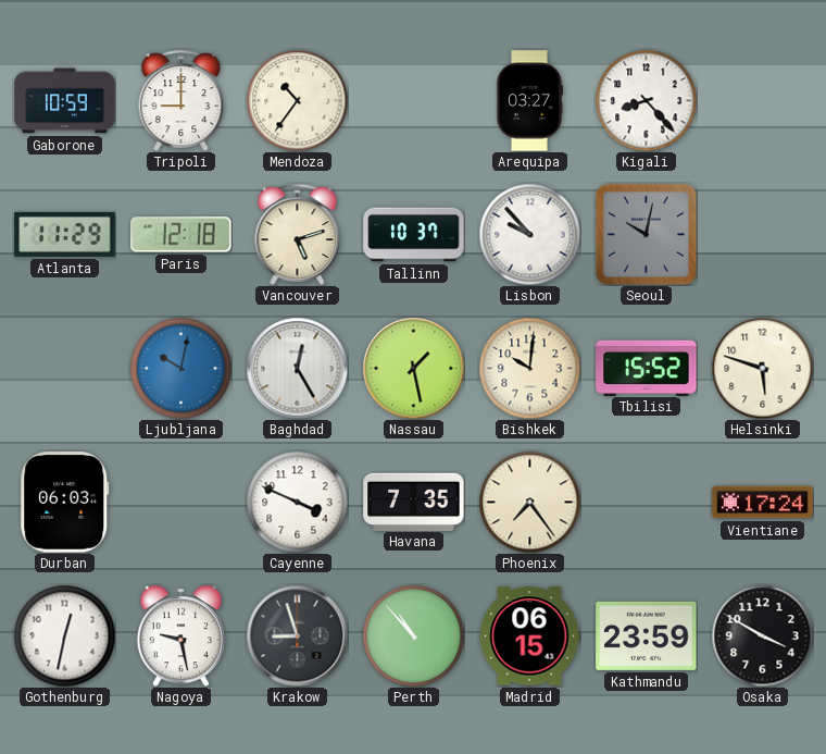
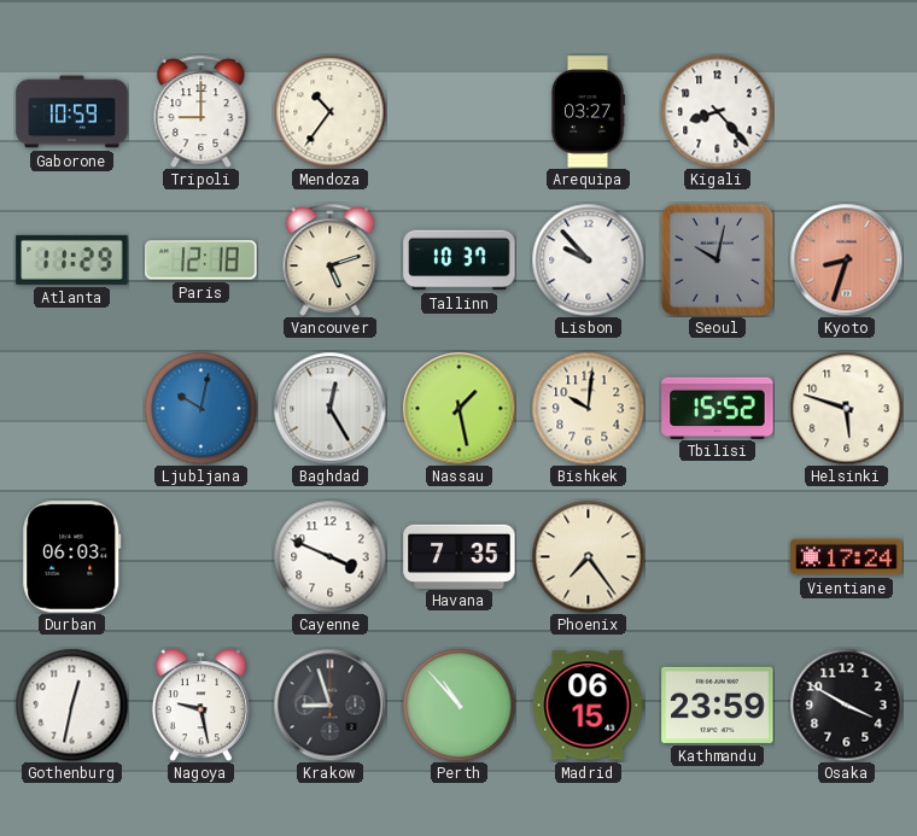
Kyoto: none -> 8:33
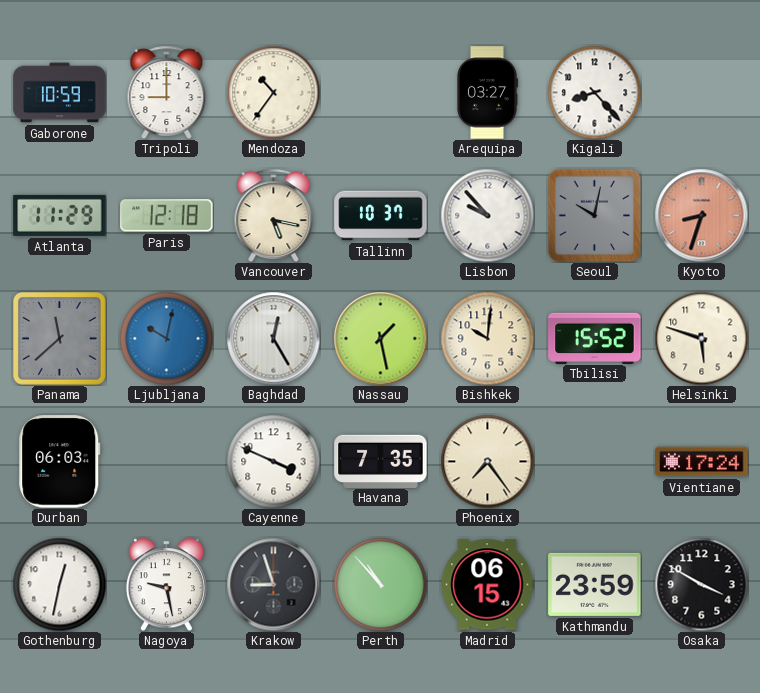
Vancouver: 5:12 -> 5:17
Panama: none -> 11:38
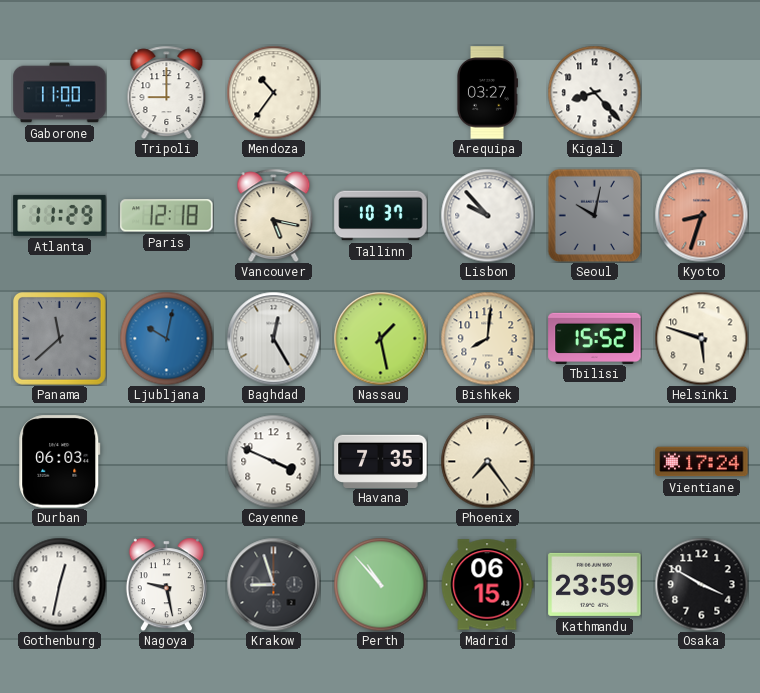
Gaborone: 10:59 -> 11:00
Bishkek: 10:01 -> 8:01
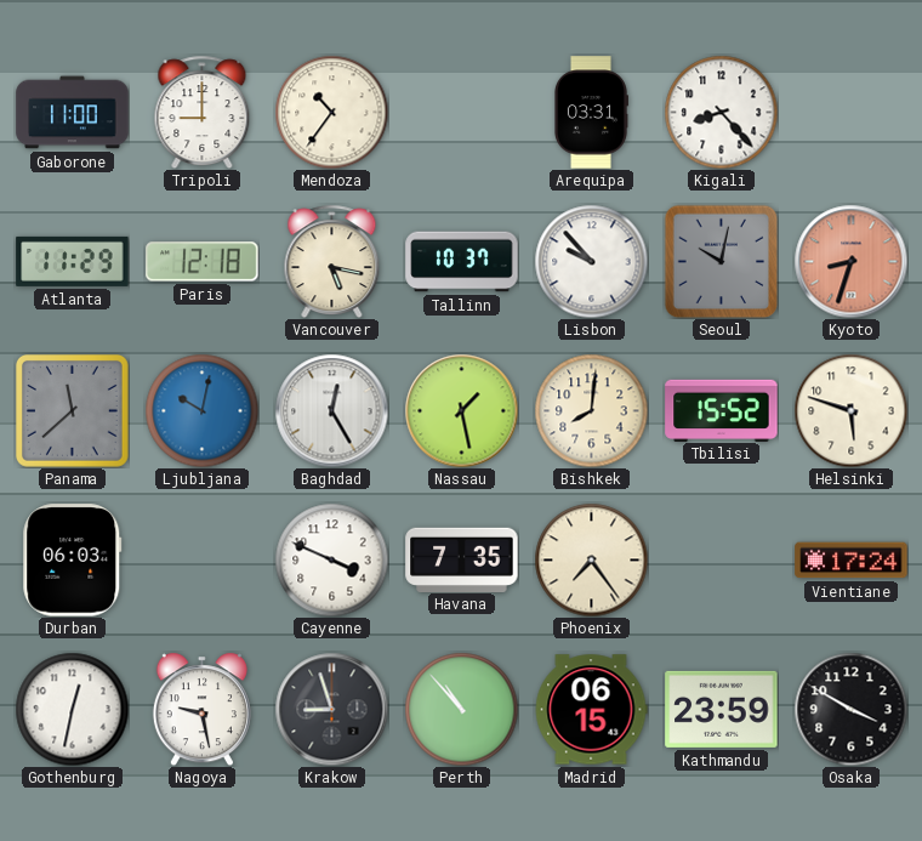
Arequipa: 03:27 -> 03:31
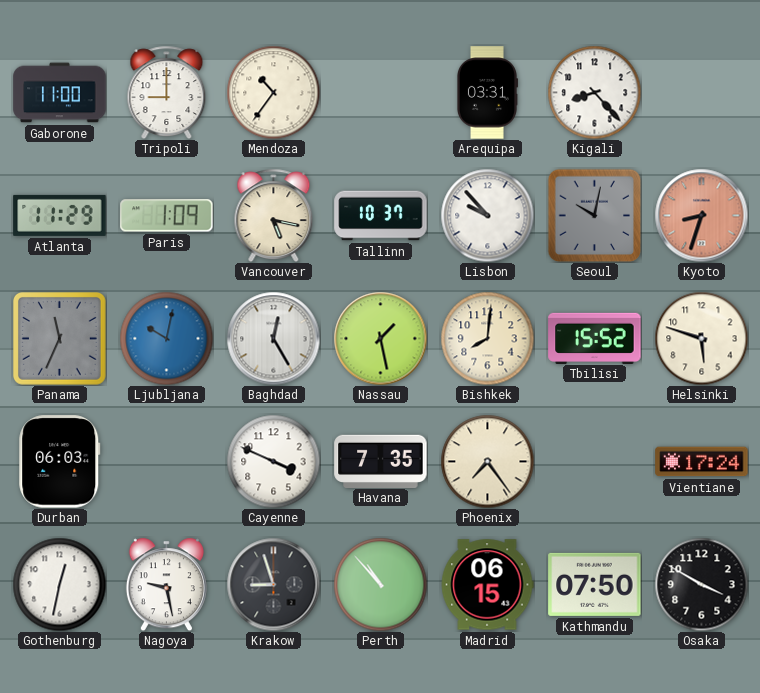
Paris: 12:18 -> 1:09
Panama: 11:38 -> 11:34
Kathmandu: 23:59 -> 07:50
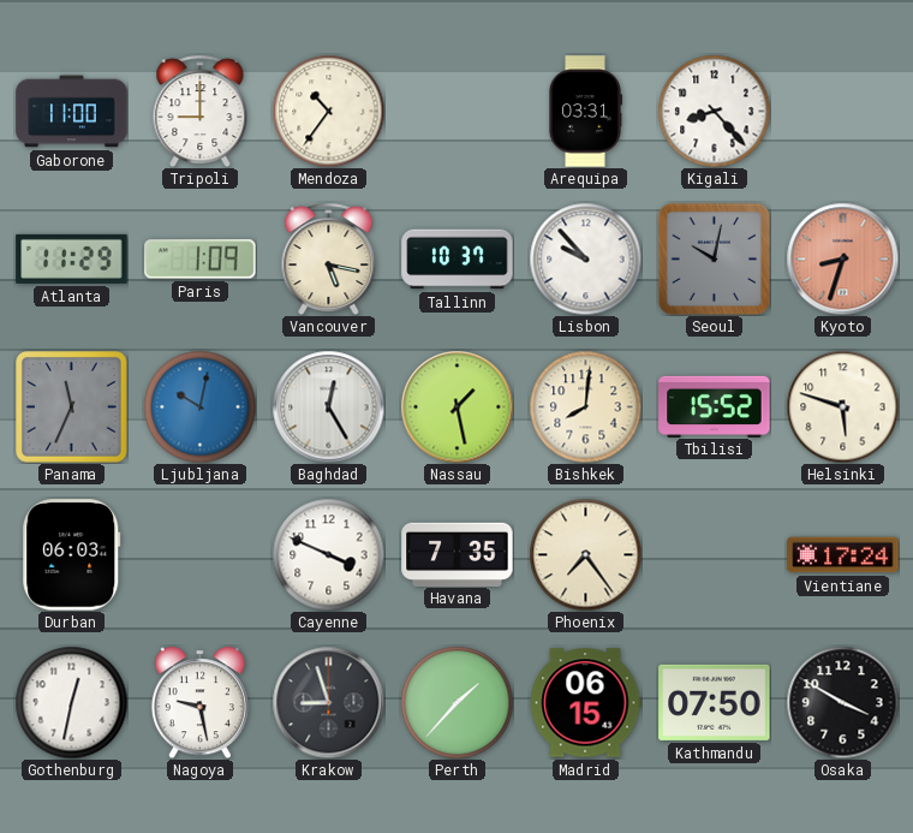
Perth: 10:53 -> 1:37
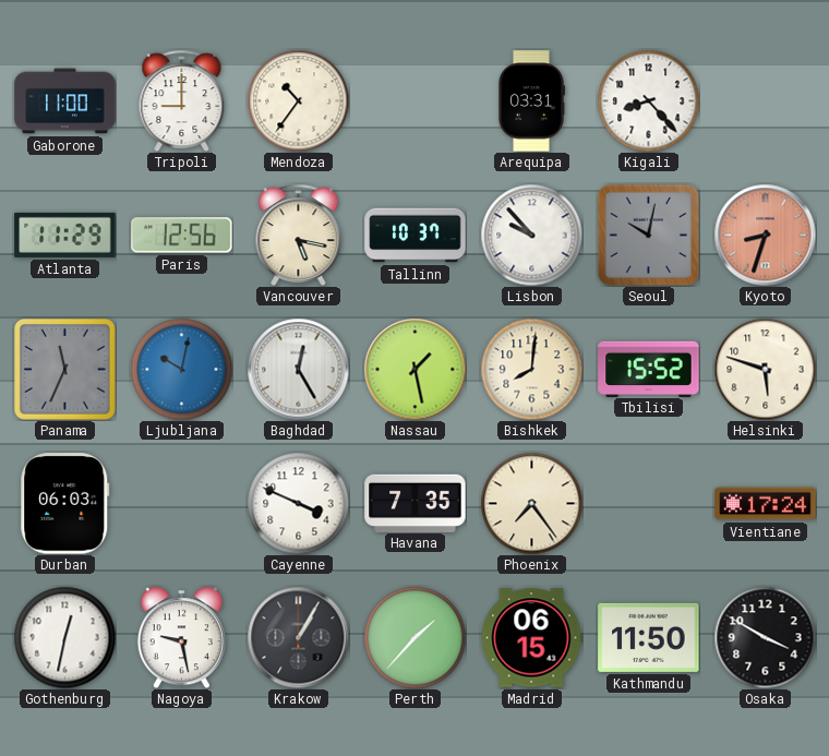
Paris: 1:09 -> 12:56
Krakow: 8:57 -> 1:05
Kathmandu: 07:50 -> 11:50
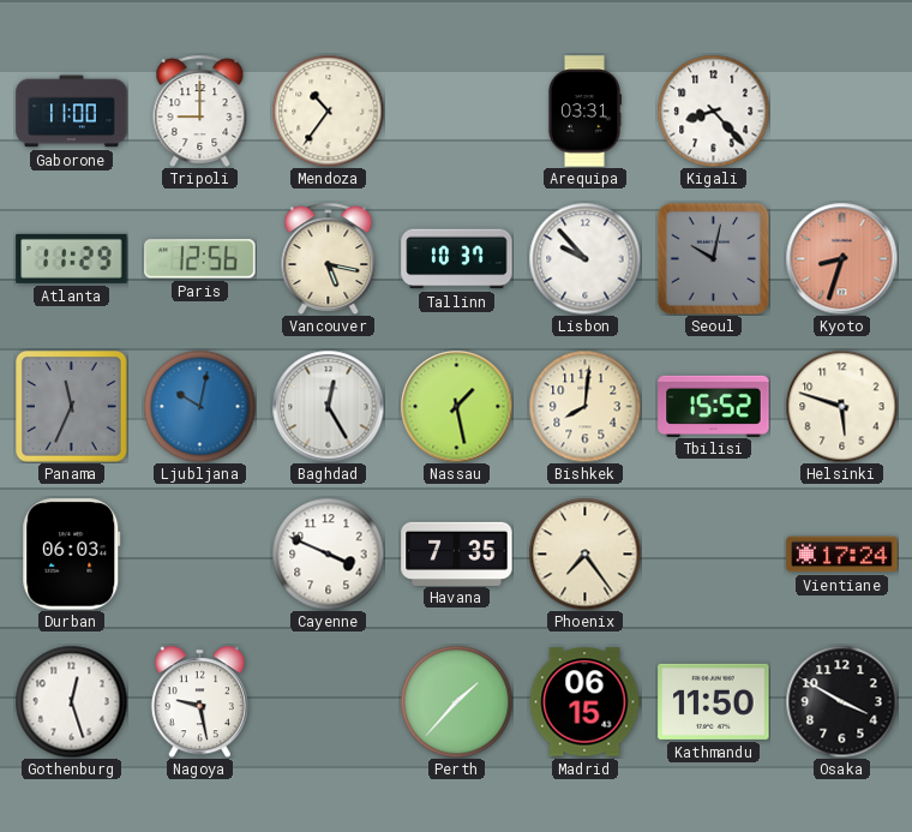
Gothenburg: 12:32 -> 12:27
Krakow: 1:05 -> none
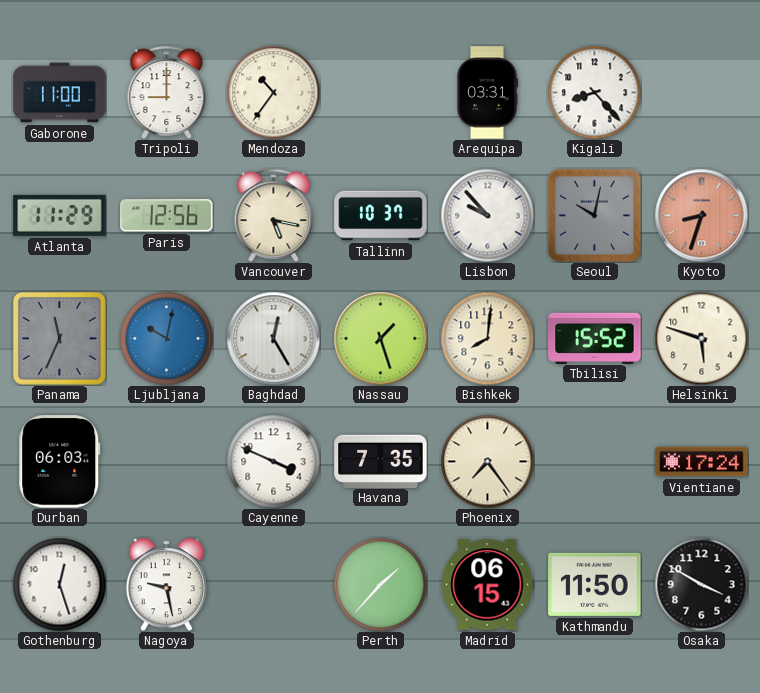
Nassau: 1:28 -> 1:27
